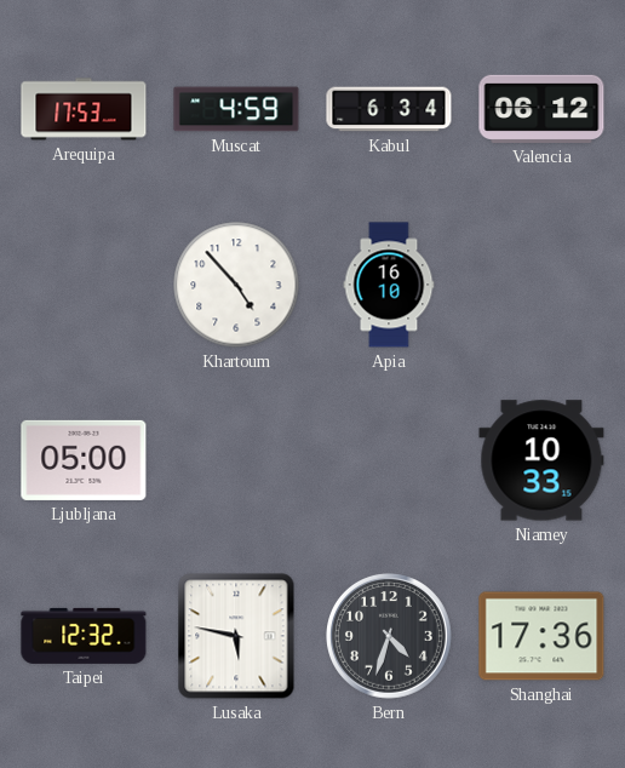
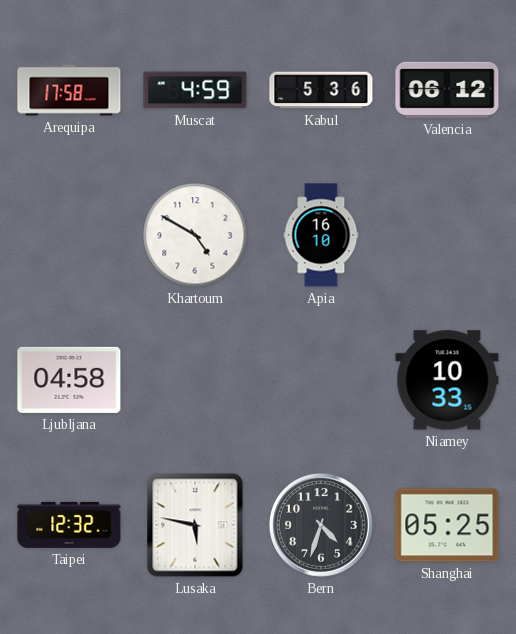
Arequipa: 17:53 -> 17:58
Kabul: 6:34 -> 5:36
Khartoum: 4:53 -> 4:50
Ljubljana: 05:00 -> 04:58
Shanghai: 17:36 -> 05:25
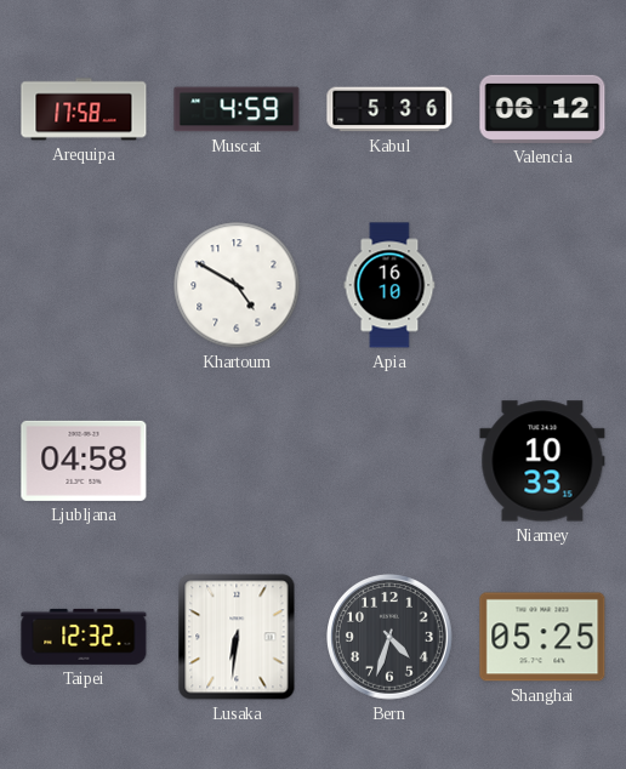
Lusaka: 5:47 -> 6:31
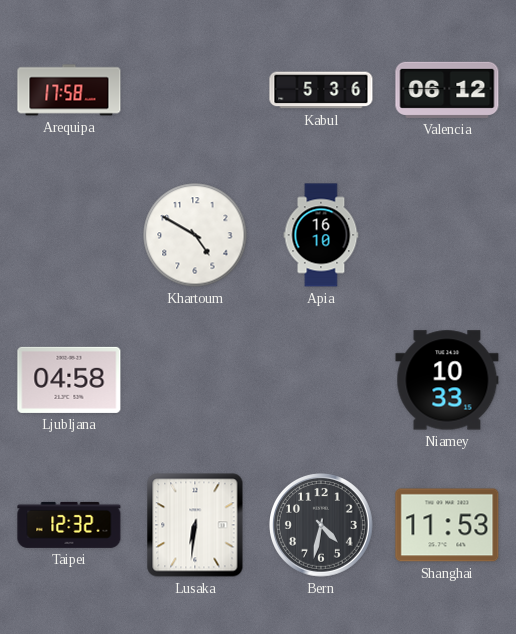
Muscat: 4:59 -> none
Bern: 4:33 -> 4:32
Shanghai: 05:25 -> 11:53
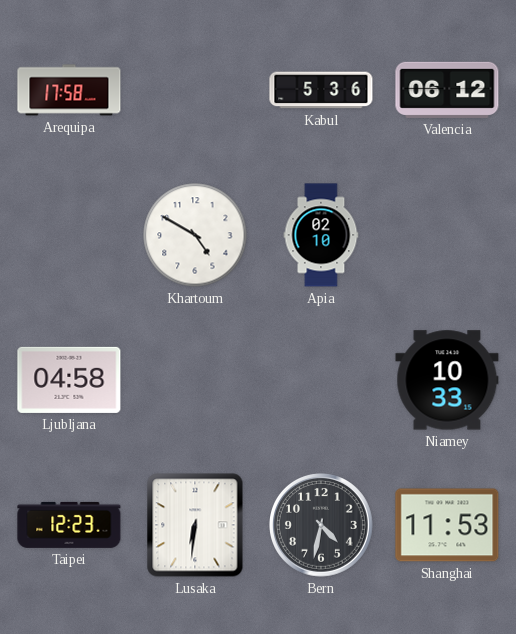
Apia: 16:10 -> 02:10
Taipei: 12:32 -> 12:23
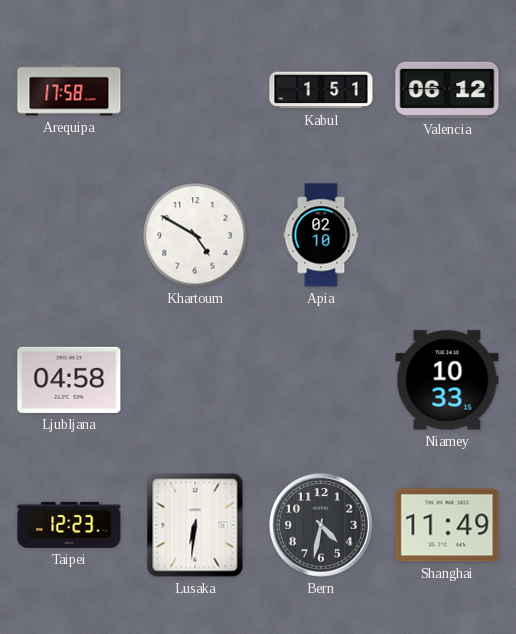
Kabul: 5:36 -> 1:51
Shanghai: 11:53 -> 11:49
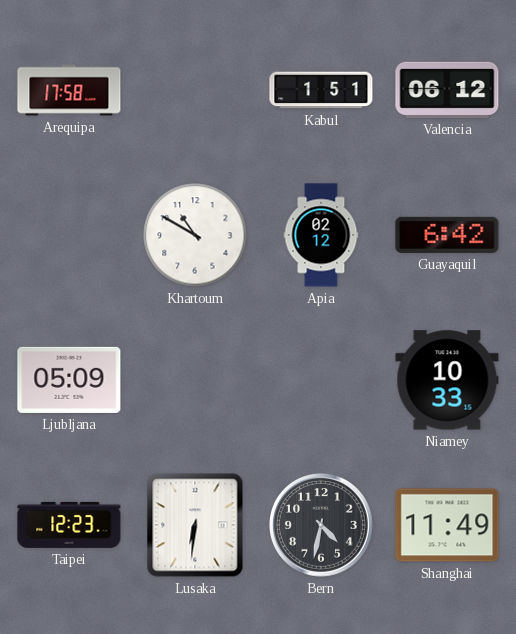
Khartoum: 4:50 -> 10:50
Apia: 02:10 -> 02:12
Guayaquil: none -> 6:42
Ljubljana: 04:58 -> 05:09
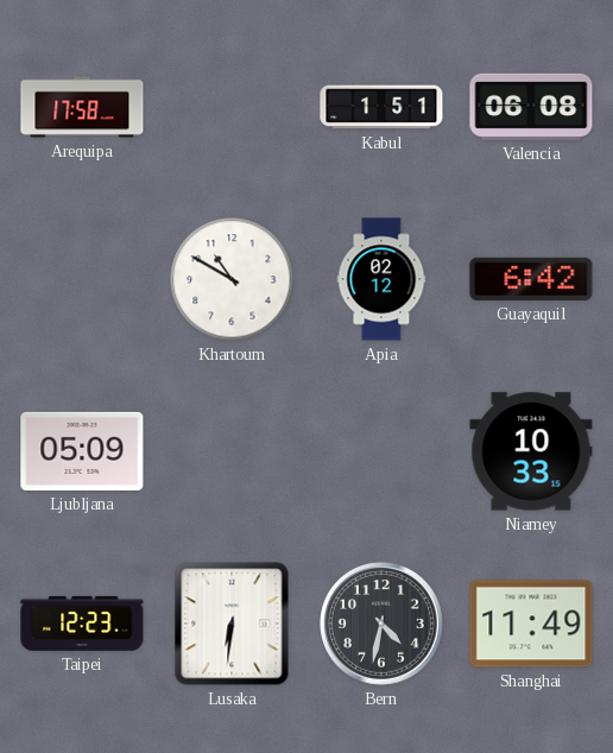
Valencia: 06:12 -> 06:08
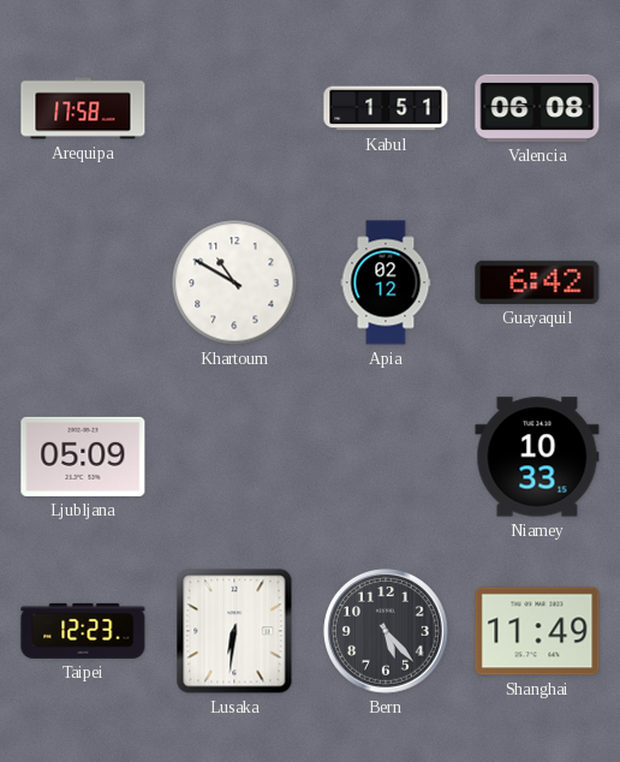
Bern: 4:32 -> 5:23
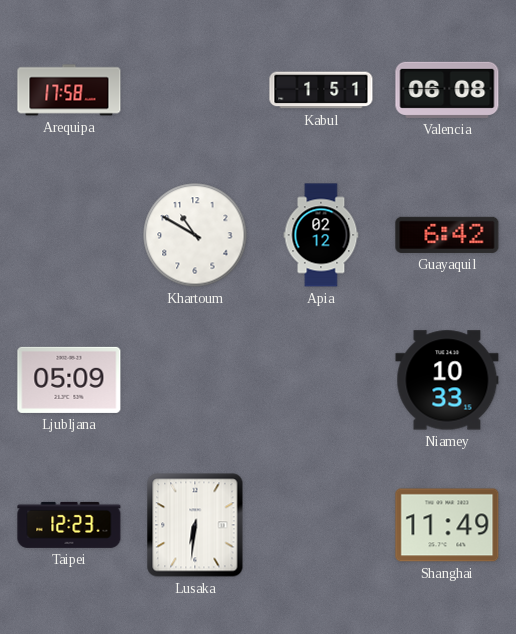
Bern: 5:23 -> none
